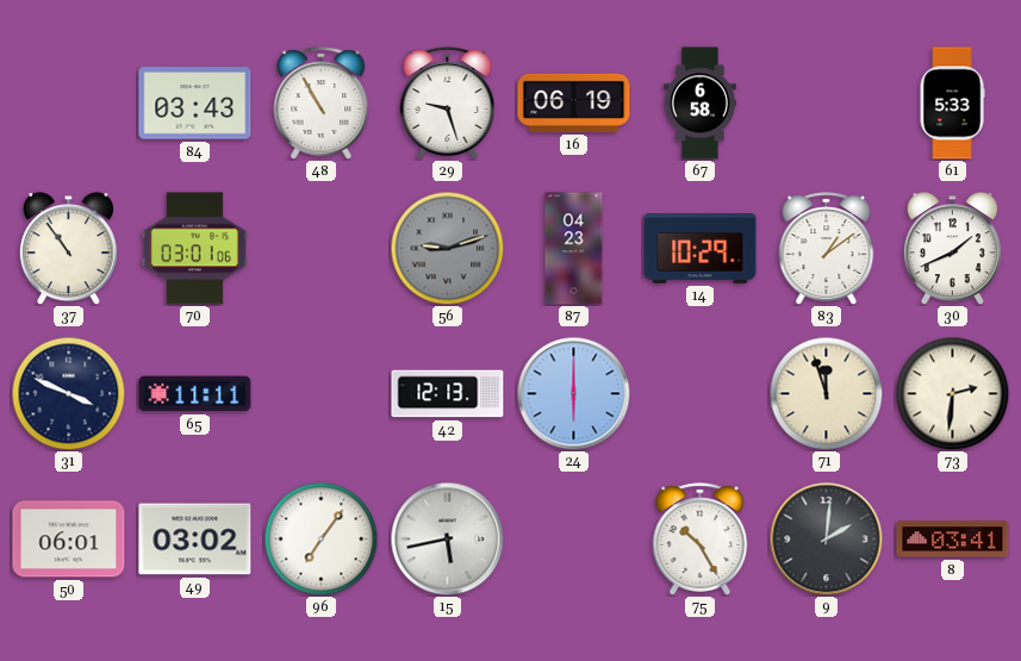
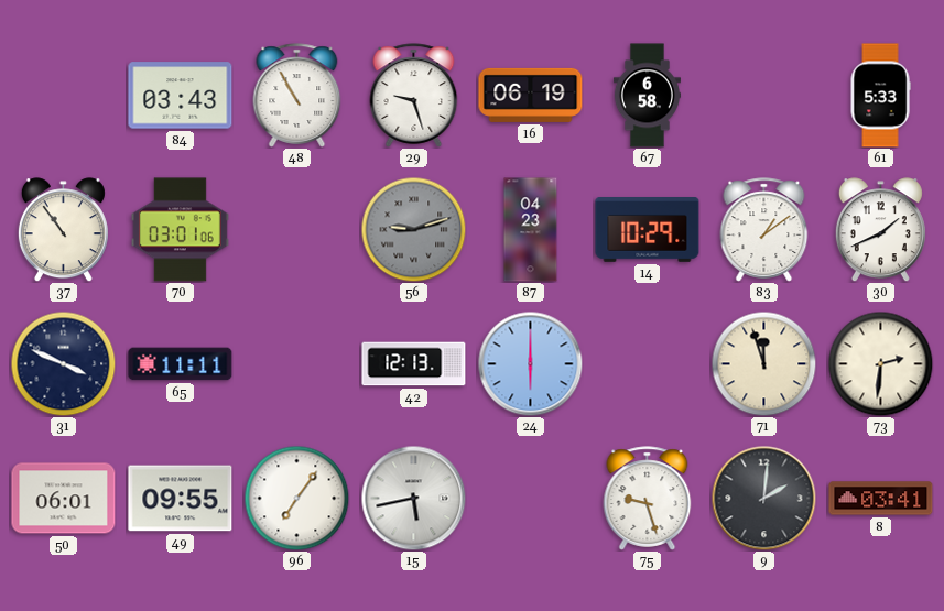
49: 03:02 -> 09:55
75: 10:25 -> 9:27
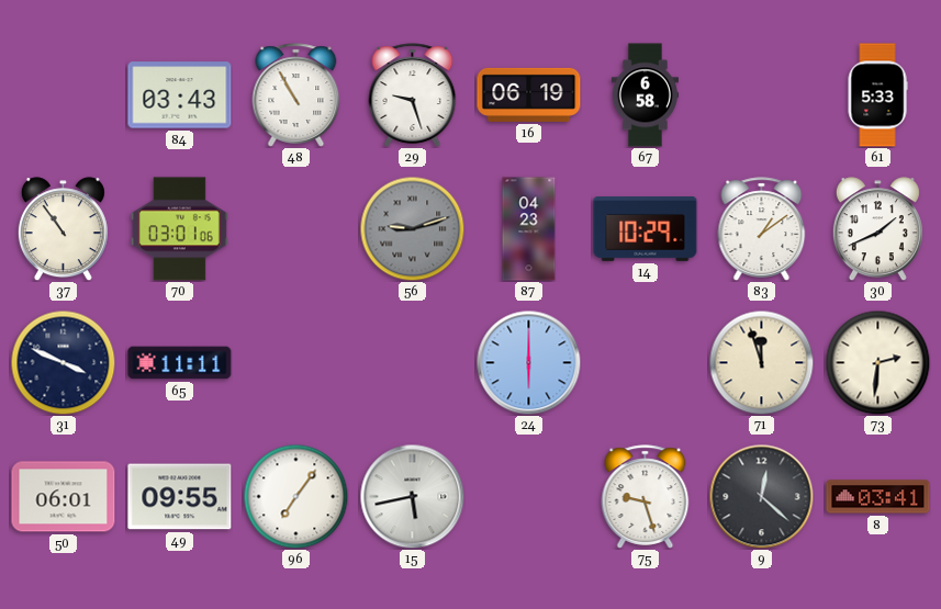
42: 12:13 -> none
9: 2:01 -> 12:22
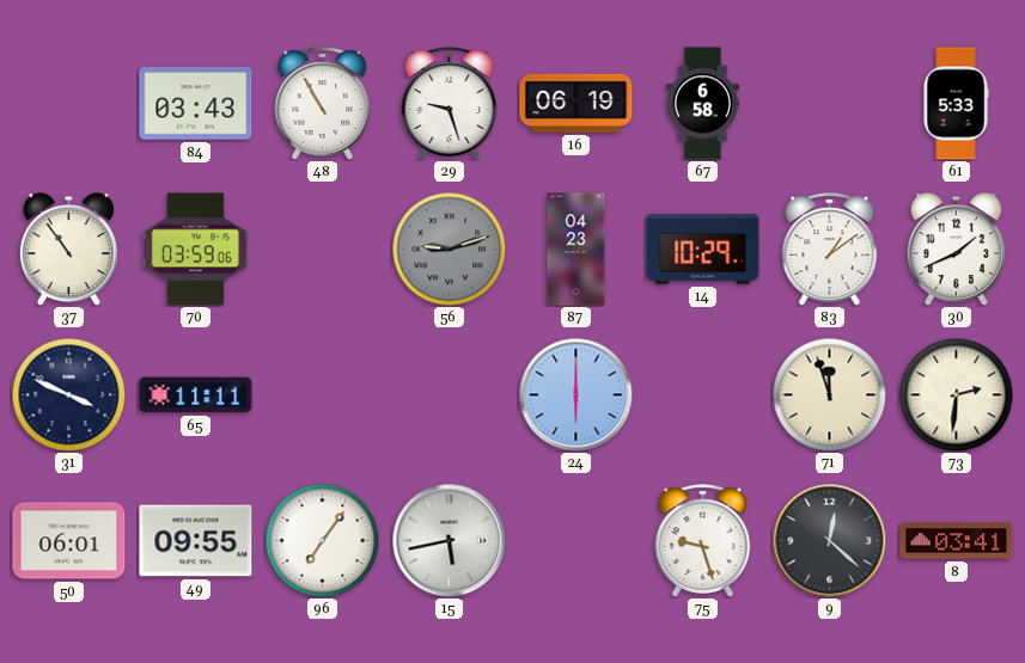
70: 03:01 -> 03:59
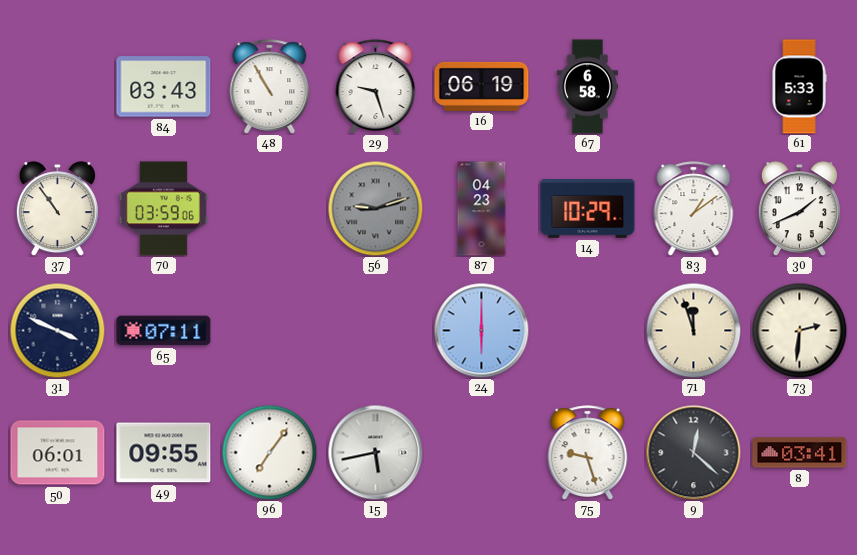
65: 11:11 -> 07:11
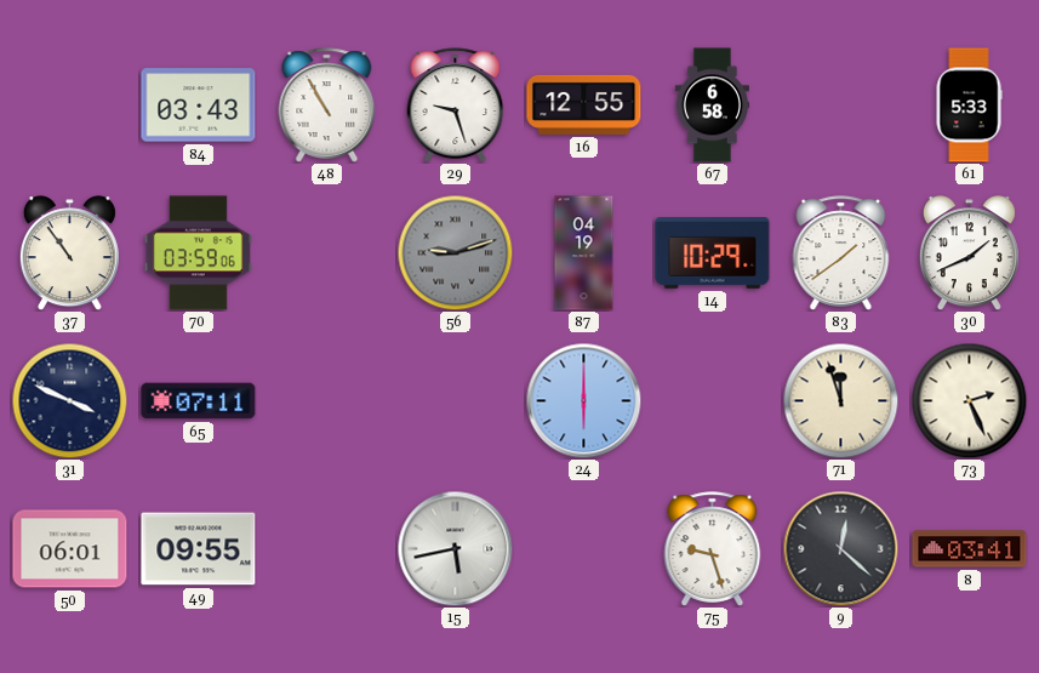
16: 06:19 -> 12:55
87: 04:23 -> 04:19
83: 1:09 -> 1:39
73: 2:31 -> 2:26
96: 7:06 -> none
